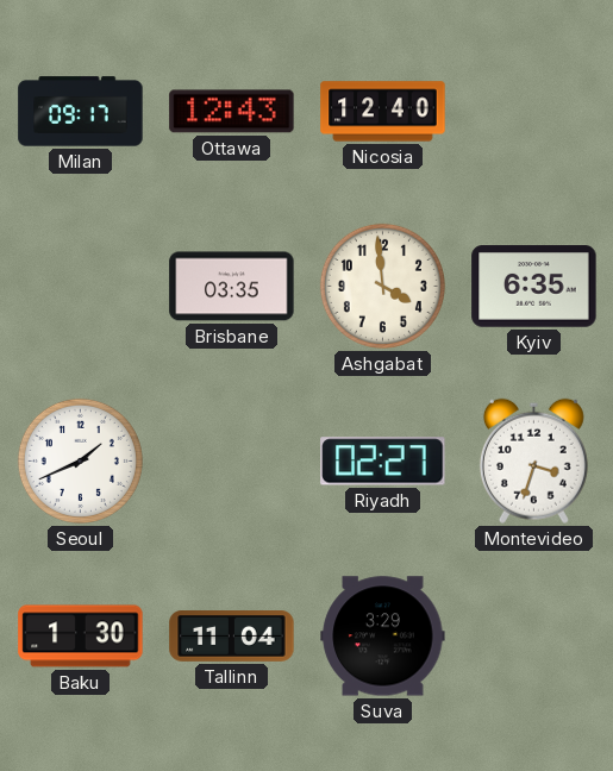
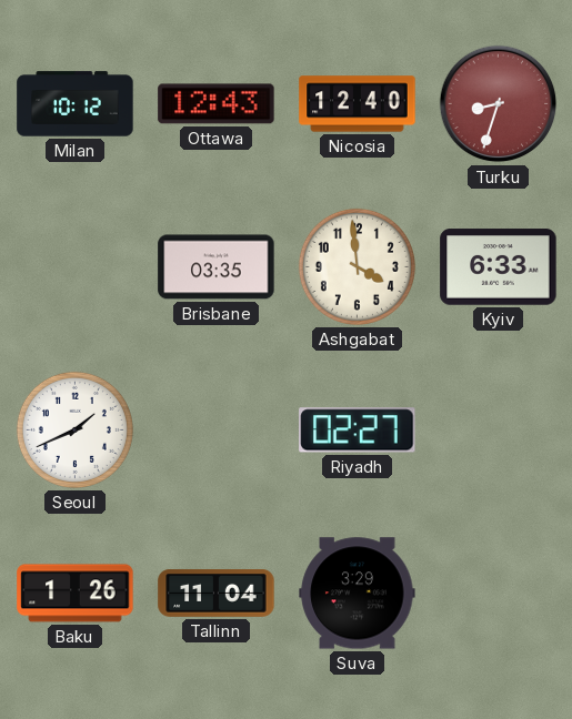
Milan: 09:17 -> 10:12
Turku: none -> 8:33
Kyiv: 6:35 -> 6:33
Montevideo: 3:33 -> none
Baku: 1:30 -> 1:26
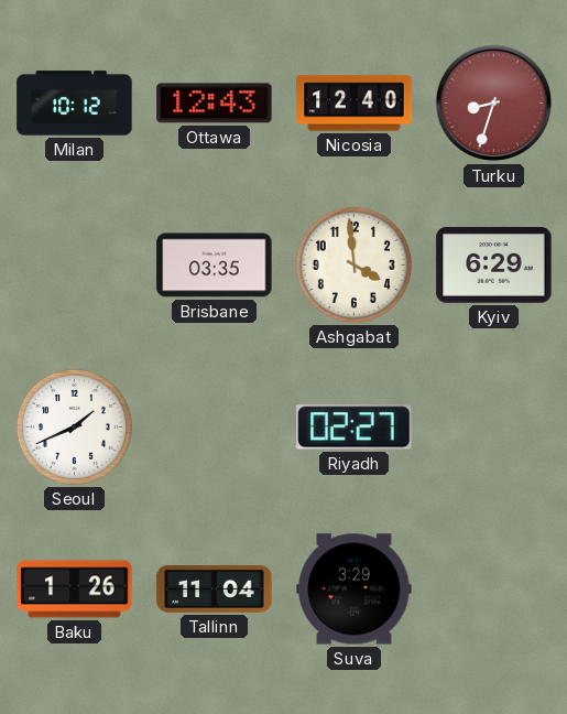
Kyiv: 6:33 -> 6:29
